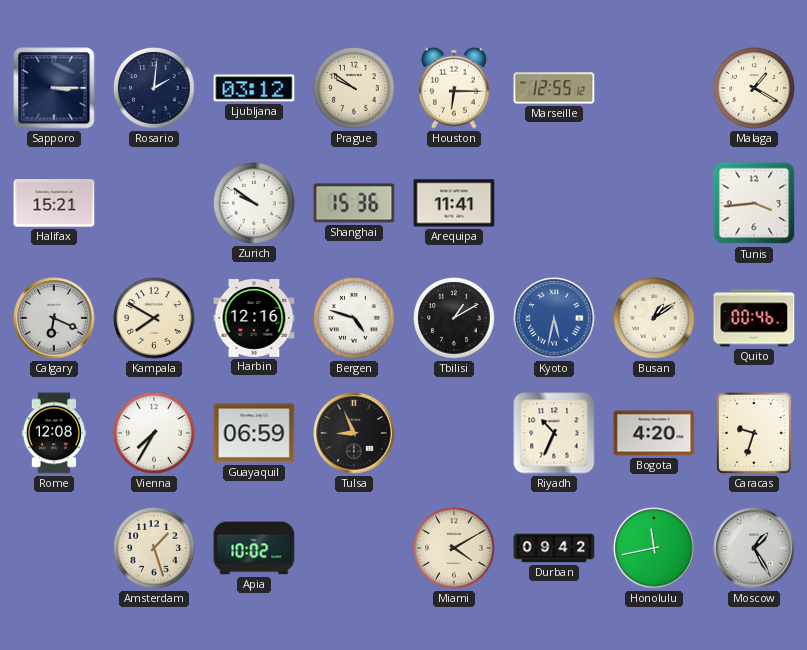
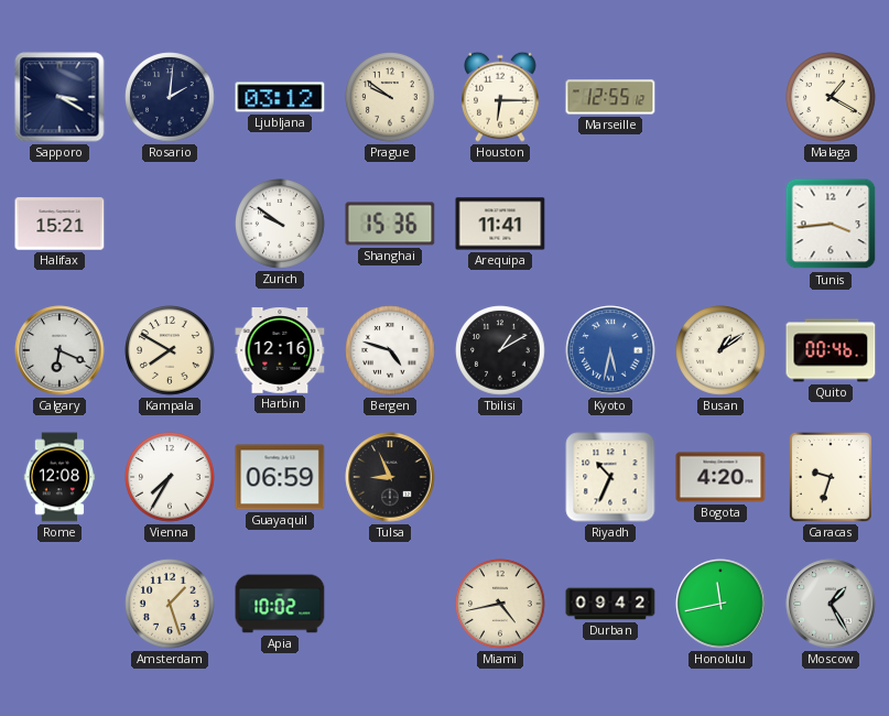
Sapporo: 3:15 -> 3:20
Miami: 4:10 -> 4:43
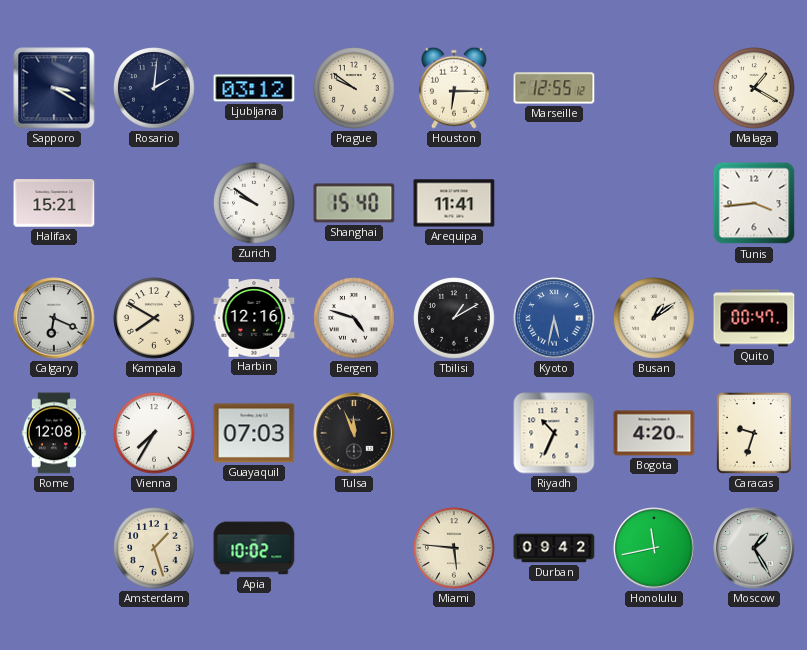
Shanghai: 15:36 -> 15:40
Quito: 00:46 -> 00:47
Guayaquil: 06:59 -> 07:03
Tulsa: 8:56 -> 11:56
Miami: 4:43 -> 5:46
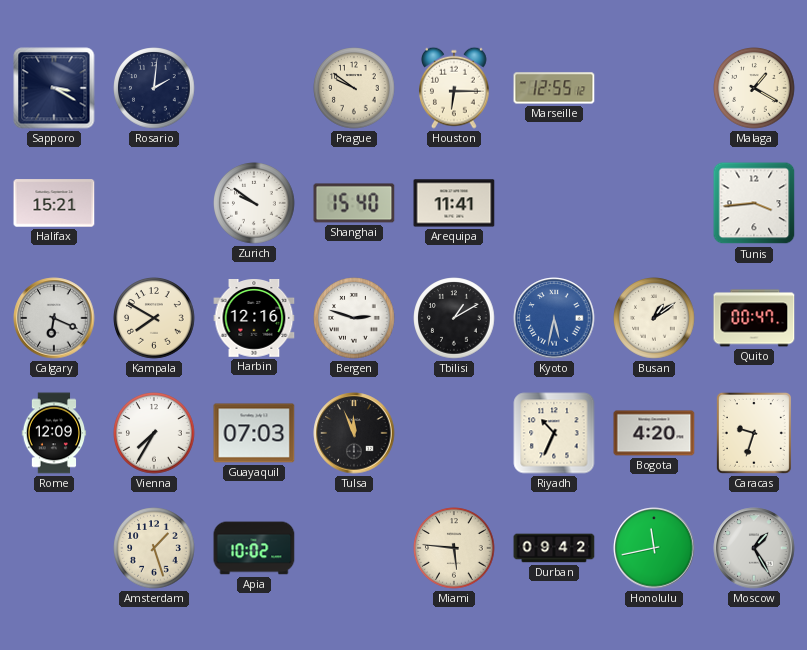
Ljubljana: 03:12 -> none
Bergen: 4:48 -> 2:48
Rome: 12:08 -> 12:09
